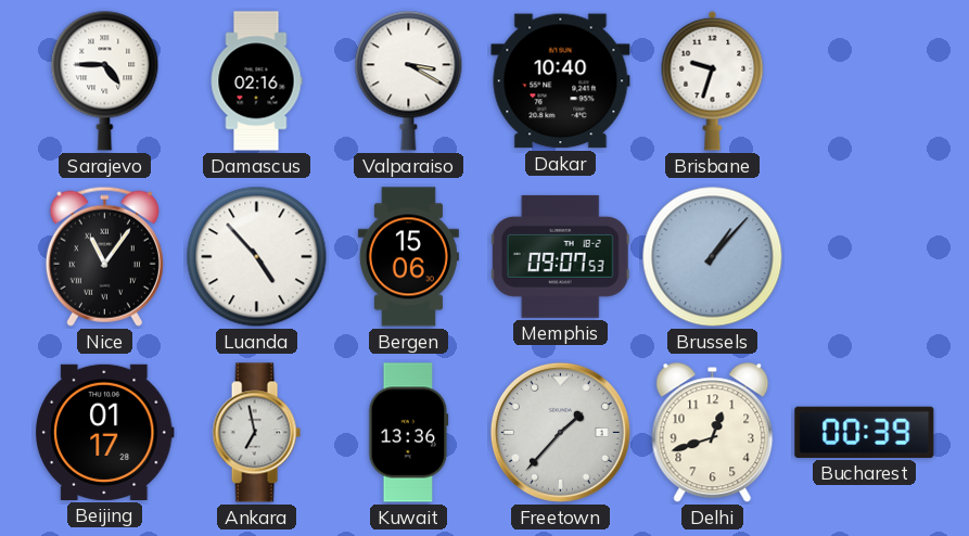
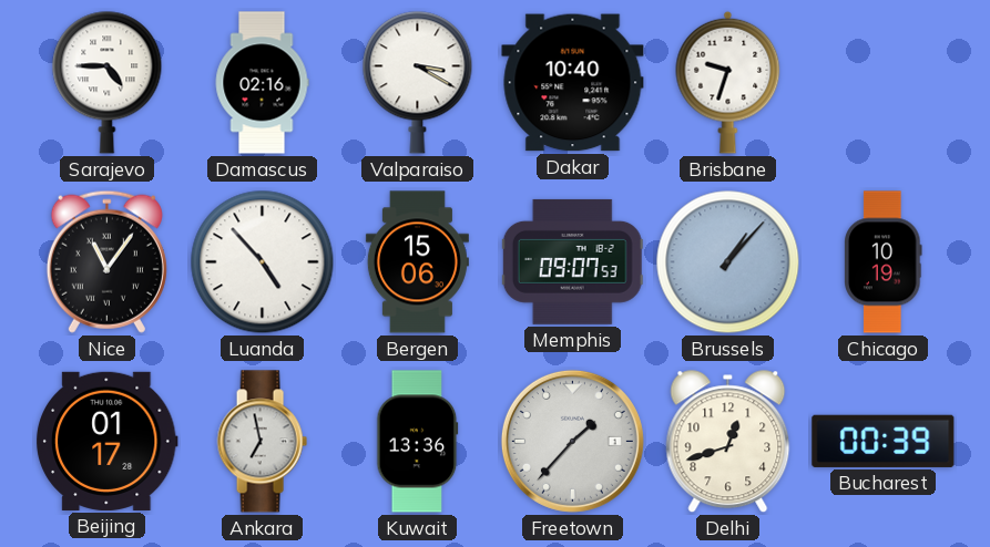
Chicago: none -> 10:19
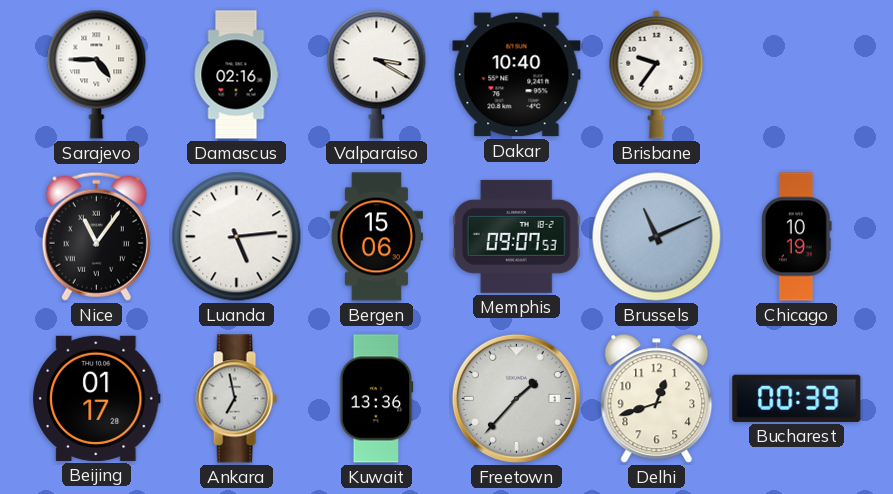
Brisbane: 9:33 -> 9:36
Luanda: 4:53 -> 5:14
Brussels: 1:07 -> 11:11
